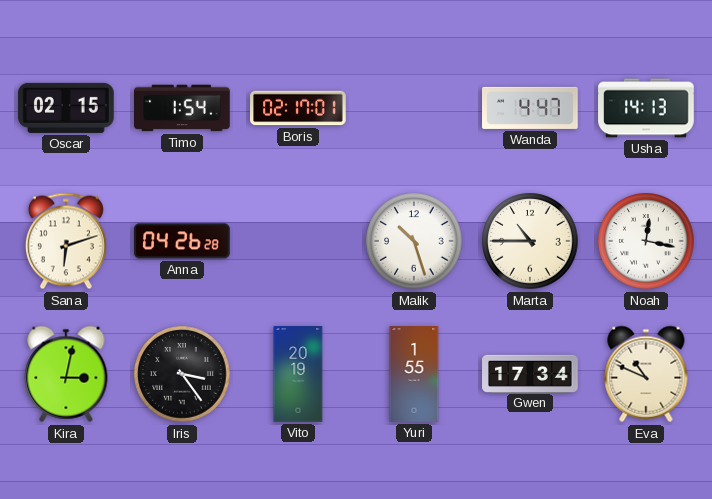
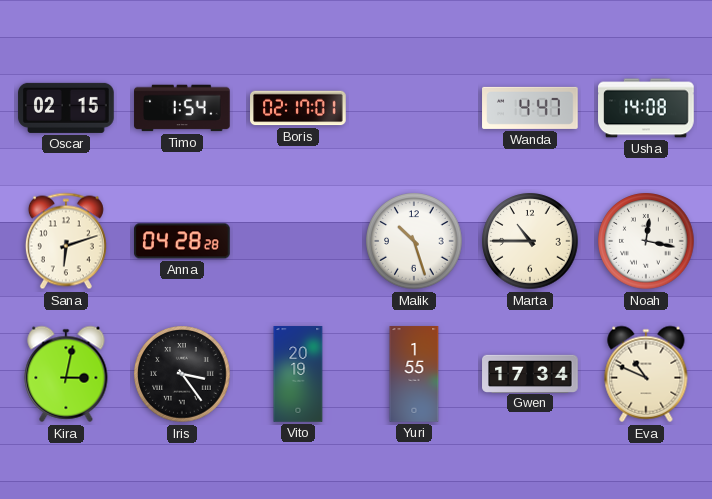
Usha: 14:13 -> 14:08
Anna: 04:26 -> 04:28
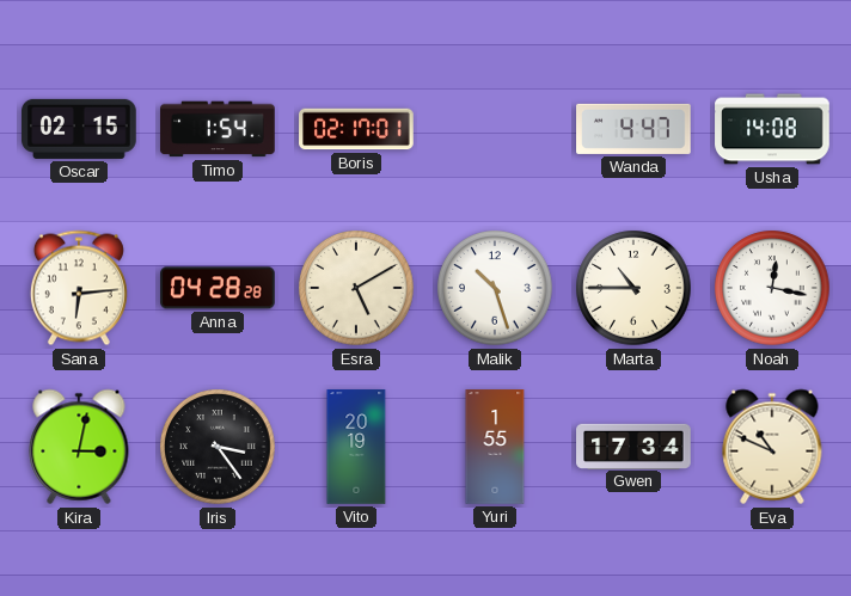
Sana: 6:12 -> 6:14
Esra: none -> 5:10
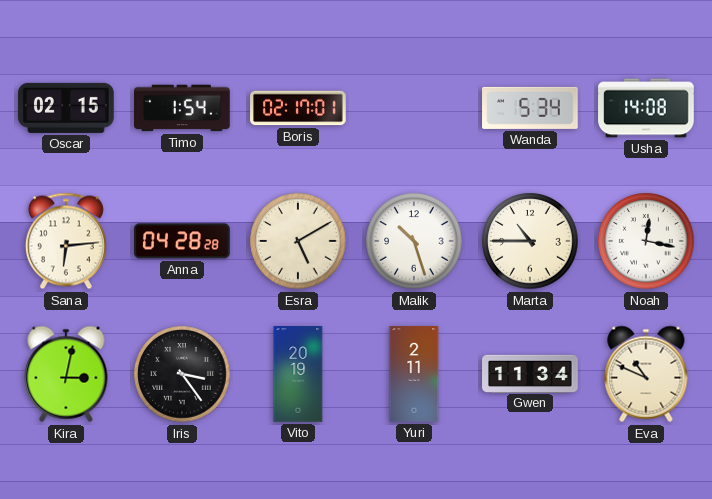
Wanda: 4:47 -> 5:34
Yuri: 1:55 -> 2:11
Gwen: 17:34 -> 11:34
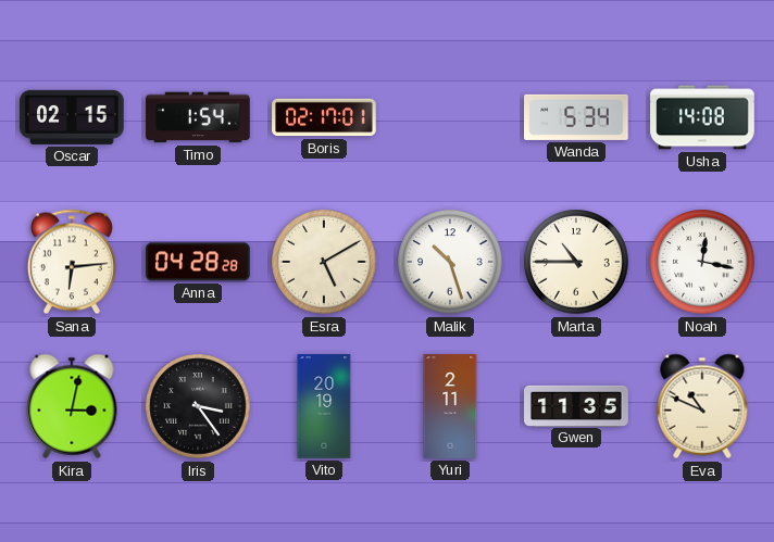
Gwen: 11:34 -> 11:35
